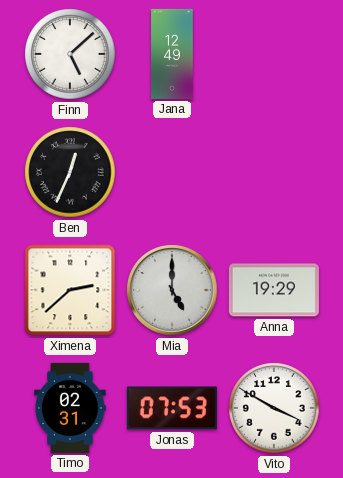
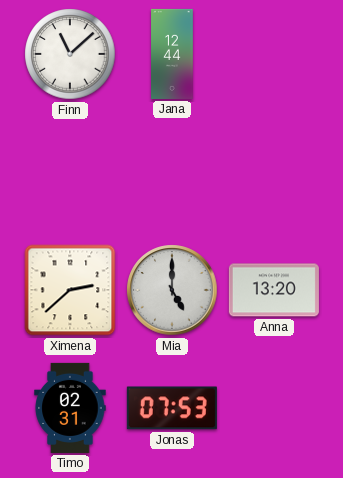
Finn: 5:08 -> 11:08
Jana: 12:49 -> 12:44
Ben: 12:34 -> none
Anna: 19:29 -> 13:20
Vito: 3:50 -> none
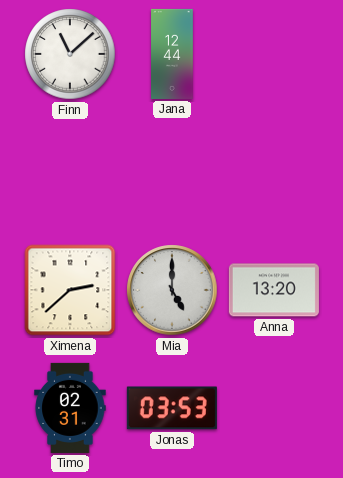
Jonas: 07:53 -> 03:53
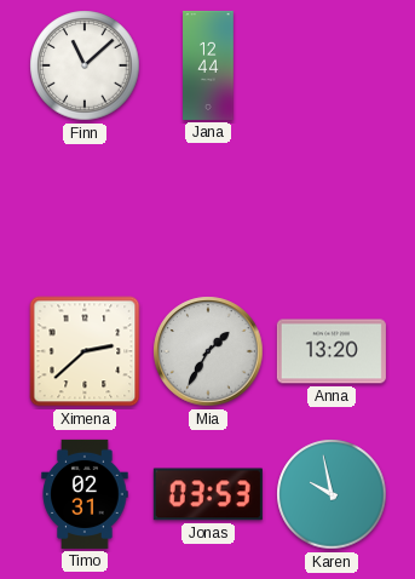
Mia: 5:00 -> 1:35
Karen: none -> 9:58
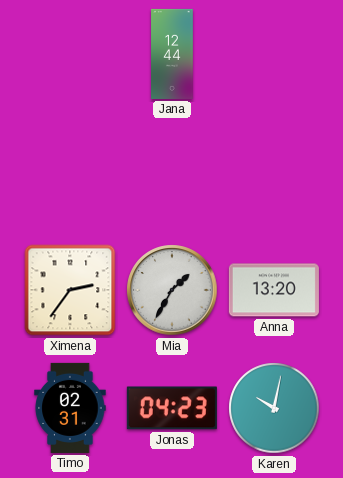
Finn: 11:08 -> none
Ximena: 2:38 -> 2:36
Jonas: 03:53 -> 04:23
Karen: 9:58 -> 10:02
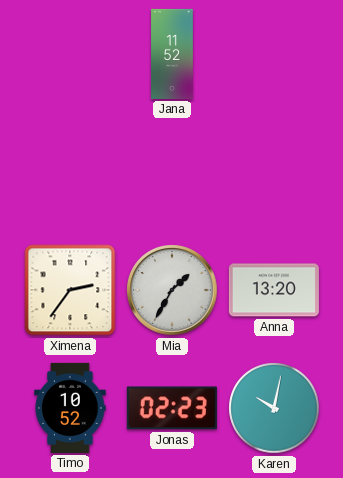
Jana: 12:44 -> 11:52
Timo: 02:31 -> 10:52
Jonas: 04:23 -> 02:23
